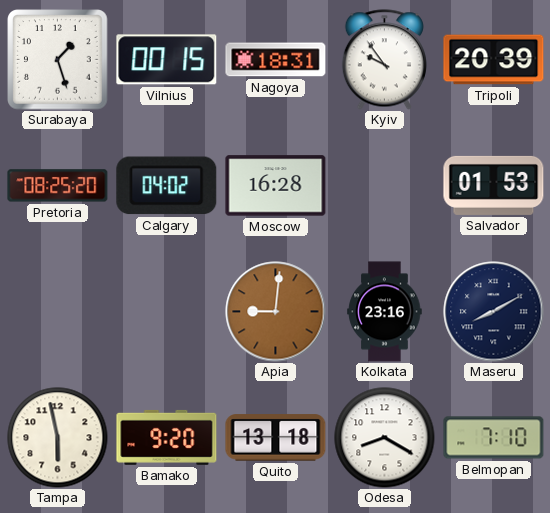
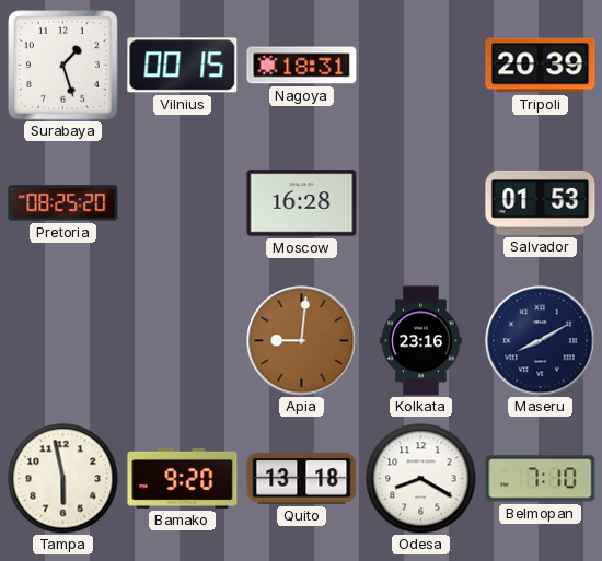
Kyiv: 9:54 -> none
Calgary: 04:02 -> none
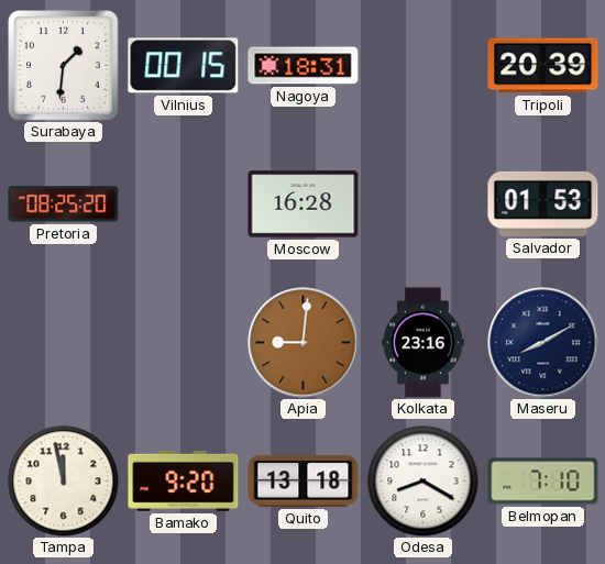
Surabaya: 1:27 -> 1:31
Tampa: 5:58 -> 11:58
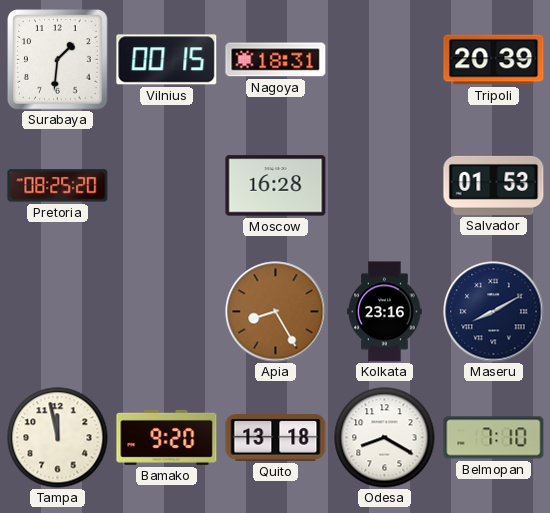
Apia: 9:01 -> 8:25
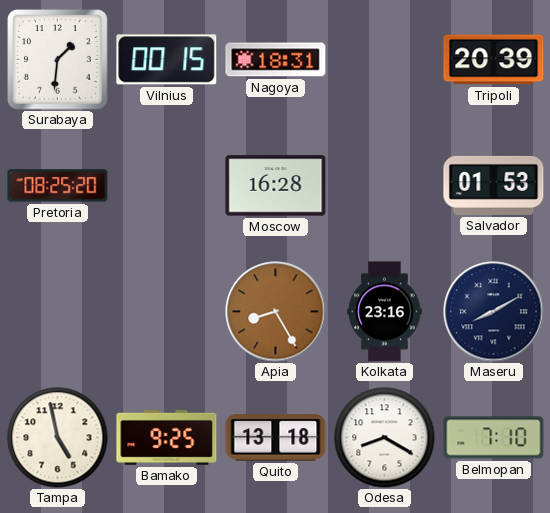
Tampa: 11:58 -> 4:58
Bamako: 9:20 -> 9:25
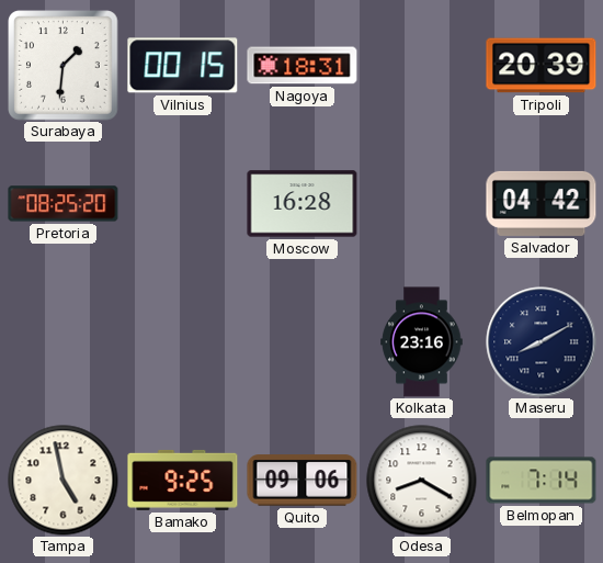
Salvador: 01:53 -> 04:42
Apia: 8:25 -> none
Quito: 13:18 -> 09:06
Belmopan: 7:10 -> 7:14
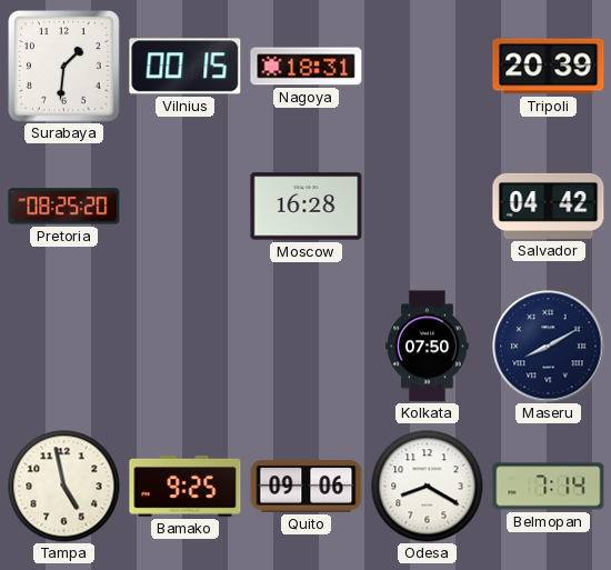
Kolkata: 23:16 -> 07:50
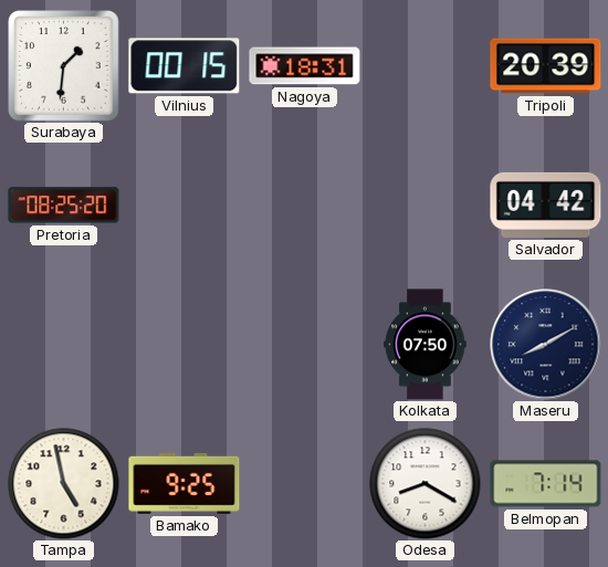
Moscow: 16:28 -> none
Quito: 09:06 -> none
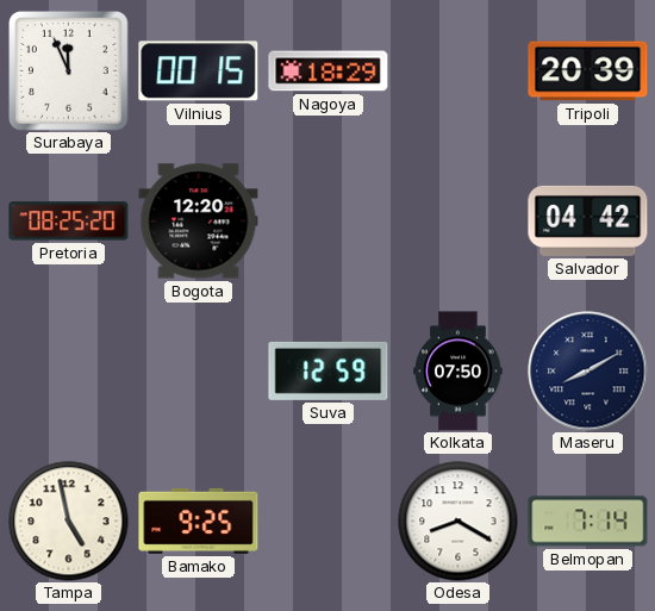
Surabaya: 1:31 -> 11:56
Nagoya: 18:31 -> 18:29
Bogota: none -> 12:20
Suva: none -> 12:59
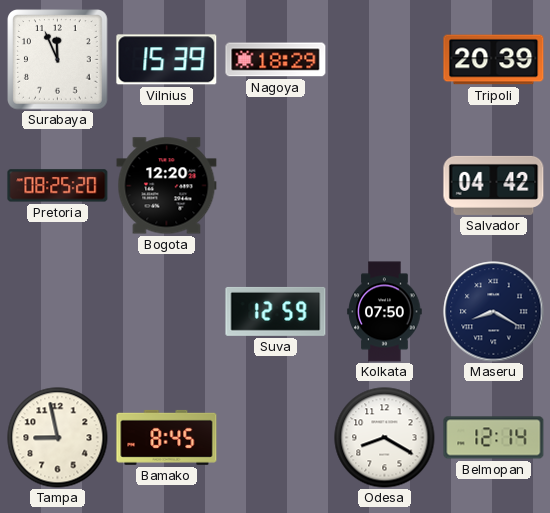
Vilnius: 00:15 -> 15:39
Maseru: 8:10 -> 8:20
Tampa: 4:58 -> 8:58
Bamako: 9:25 -> 8:45
Belmopan: 7:14 -> 12:14
